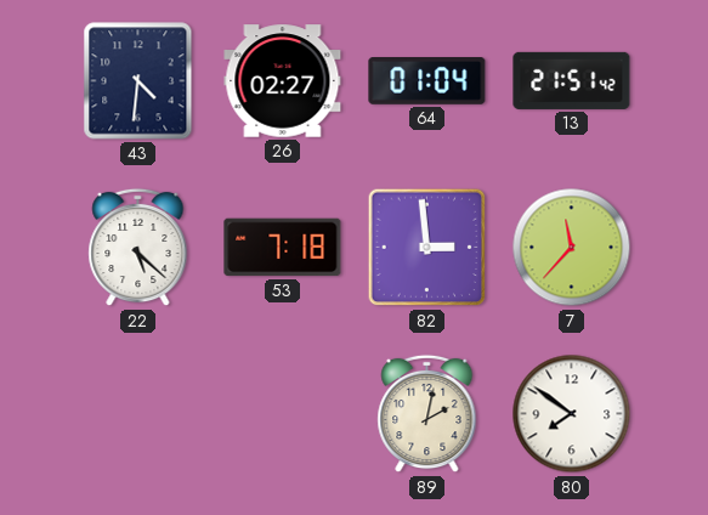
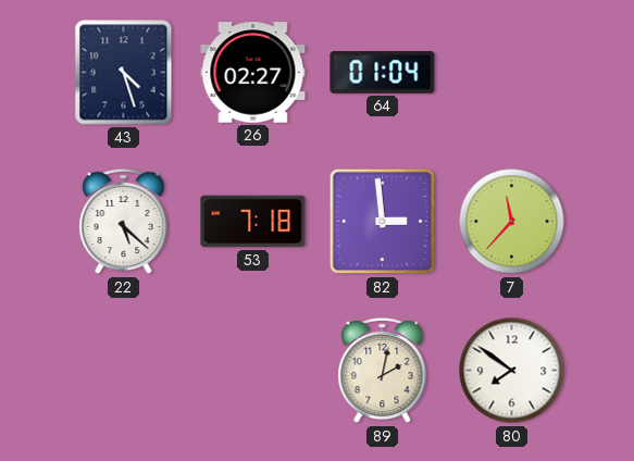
43: 4:31 -> 4:27
13: 21:51 -> none
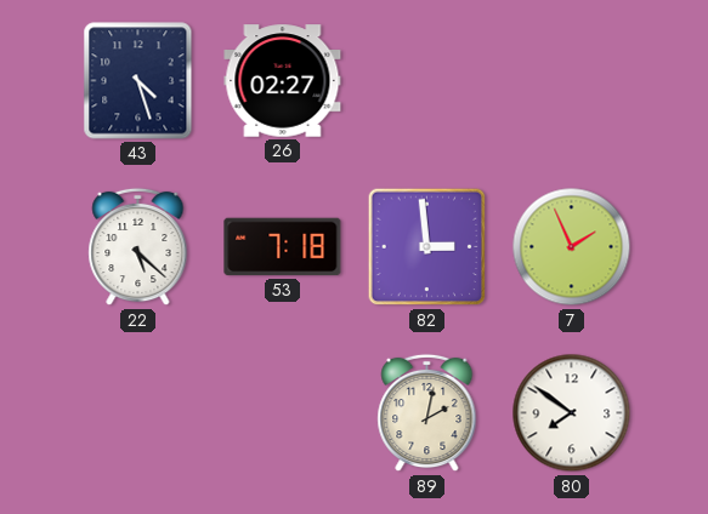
64: 01:04 -> none
7: 11:37 -> 1:56
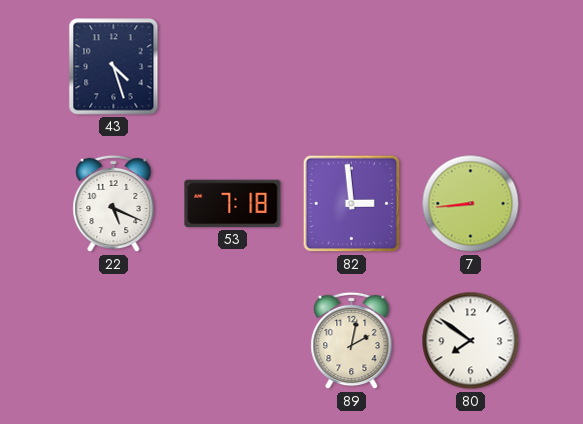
26: 02:27 -> none
22: 5:22 -> 5:19
7: 1:56 -> 8:44
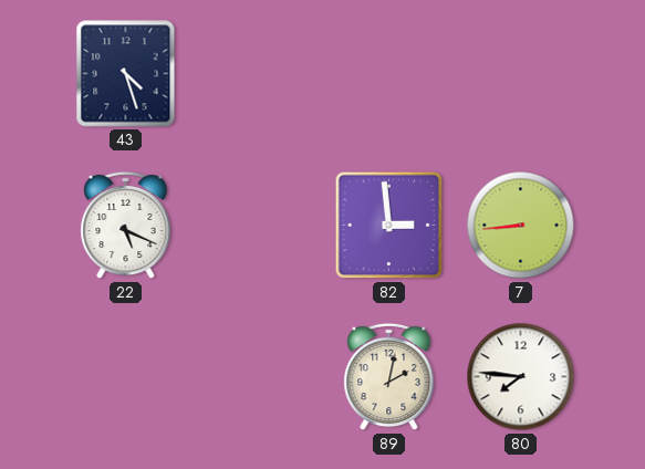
53: 7:18 -> none
80: 7:51 -> 7:46
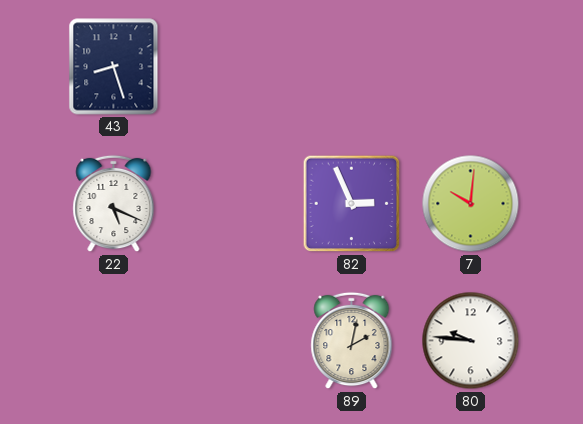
43: 4:27 -> 8:27
82: 2:59 -> 2:56
7: 8:44 -> 10:01
80: 7:46 -> 9:46
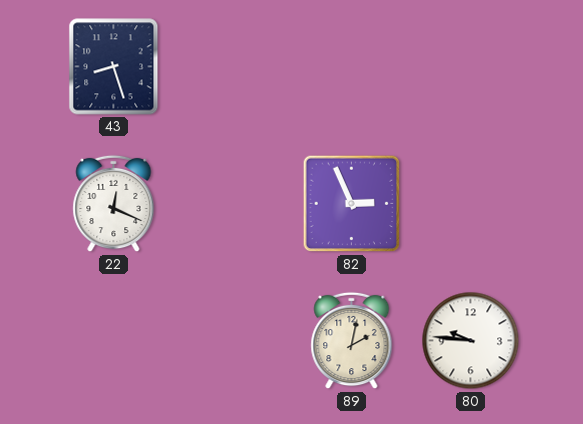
22: 5:19 -> 12:19
7: 10:01 -> none
